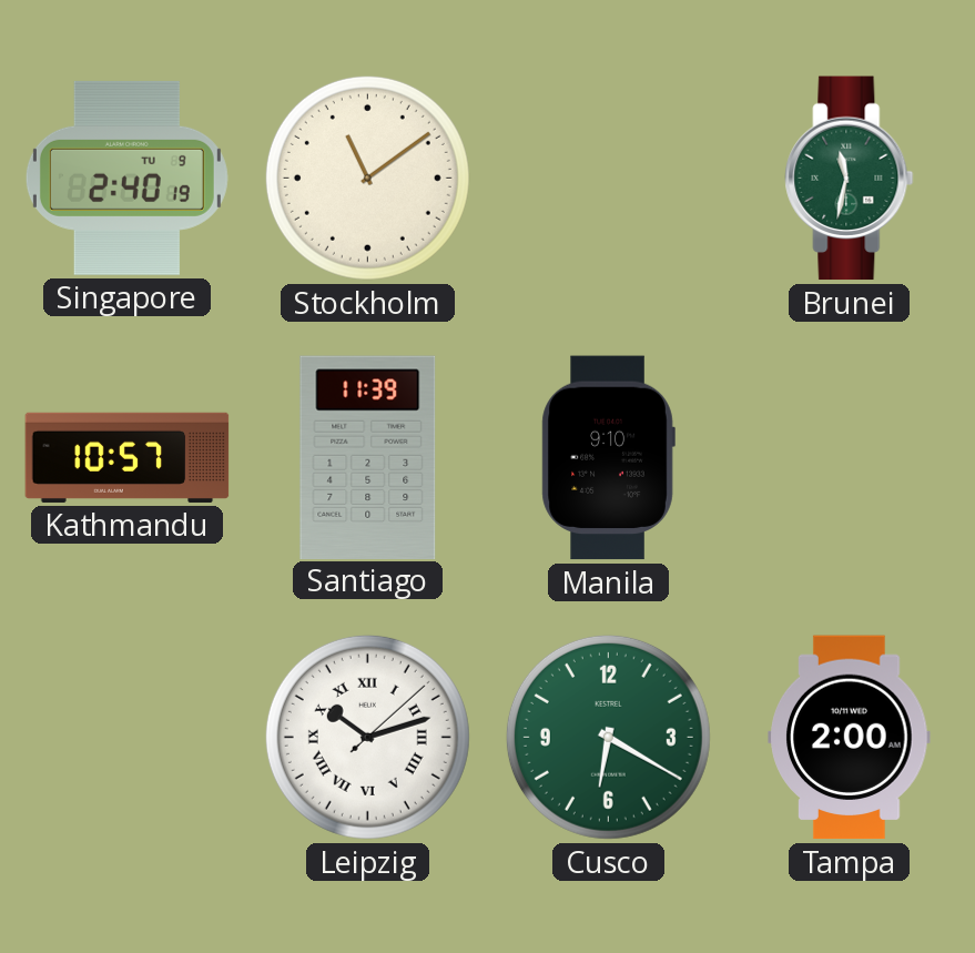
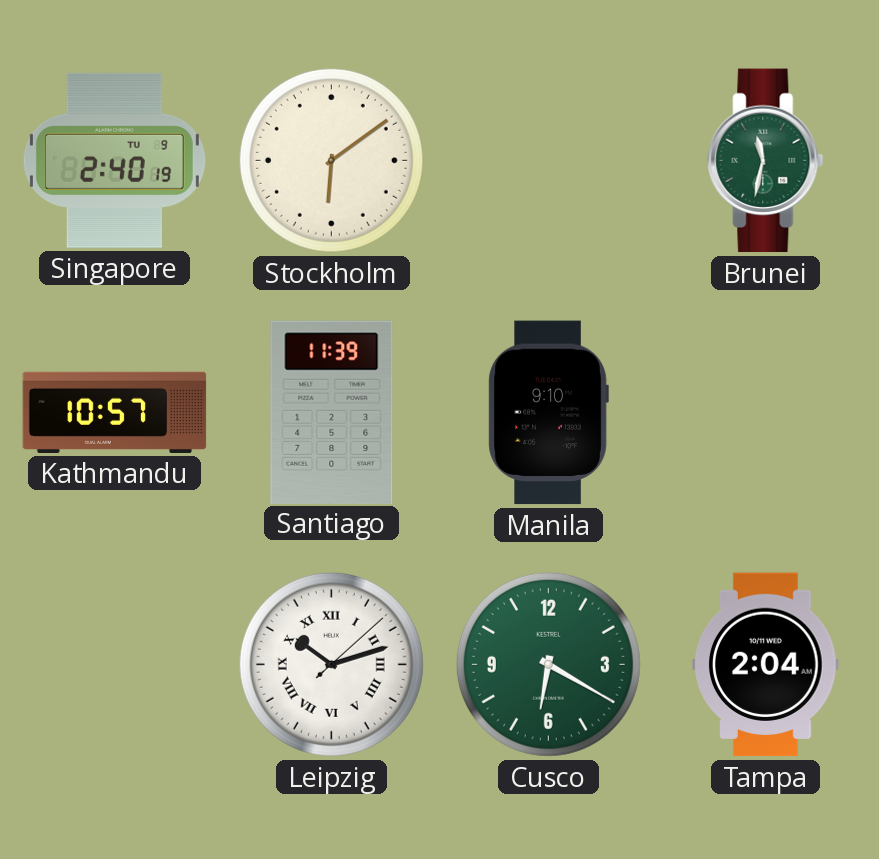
Stockholm: 11:09 -> 6:09
Tampa: 2:00 -> 2:04
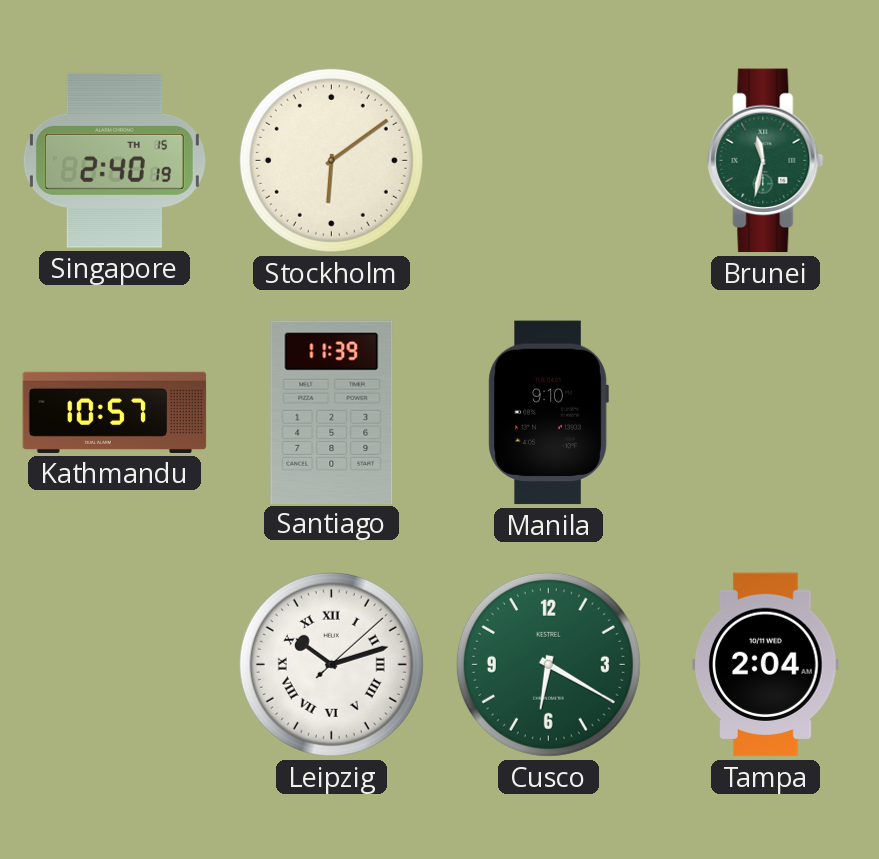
Singapore date: TU 9 -> TH 15
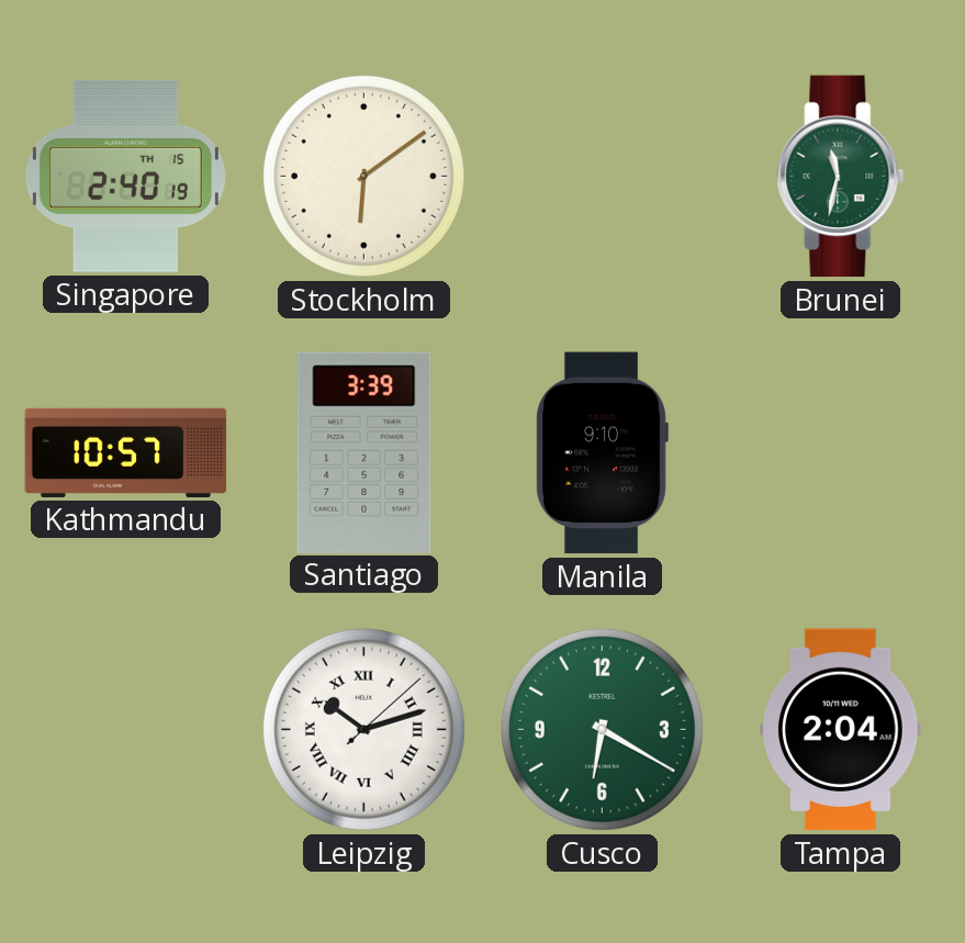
Santiago: 11:39 -> 3:39
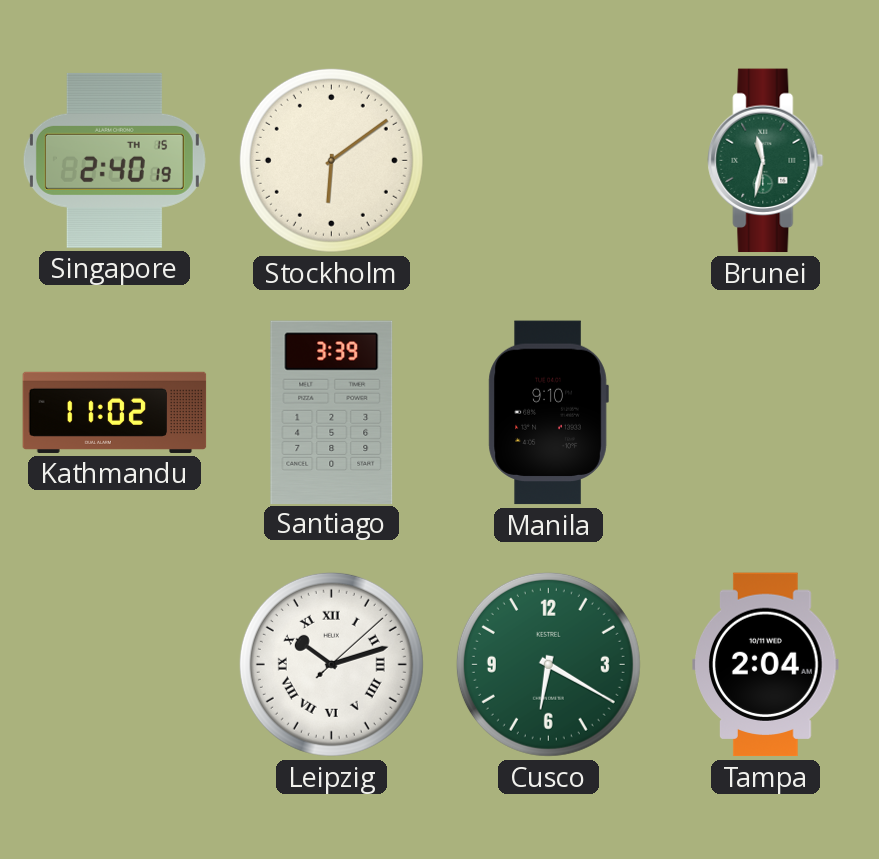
Kathmandu: 10:57 -> 11:02
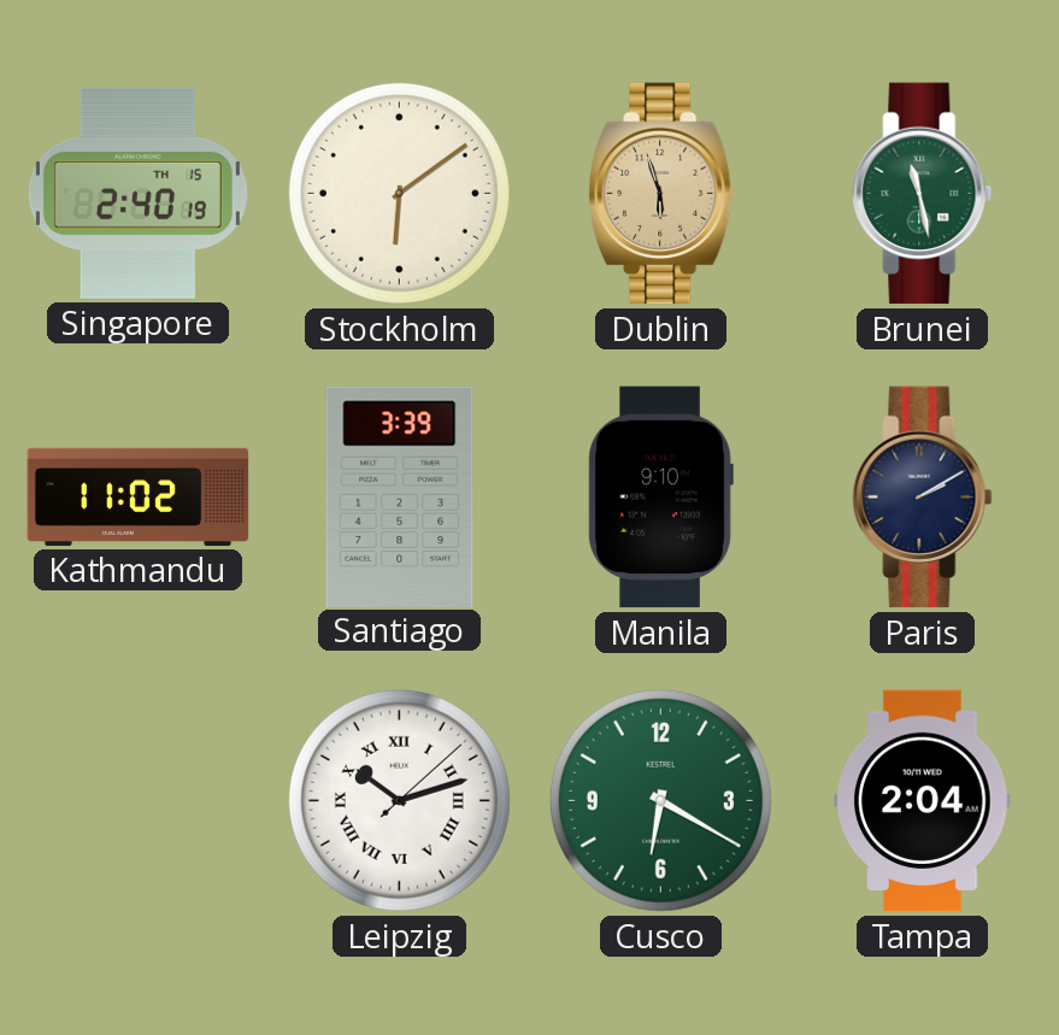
Dublin: none -> 5:57
Brunei: 11:32 -> 11:28
Paris: none -> 2:10
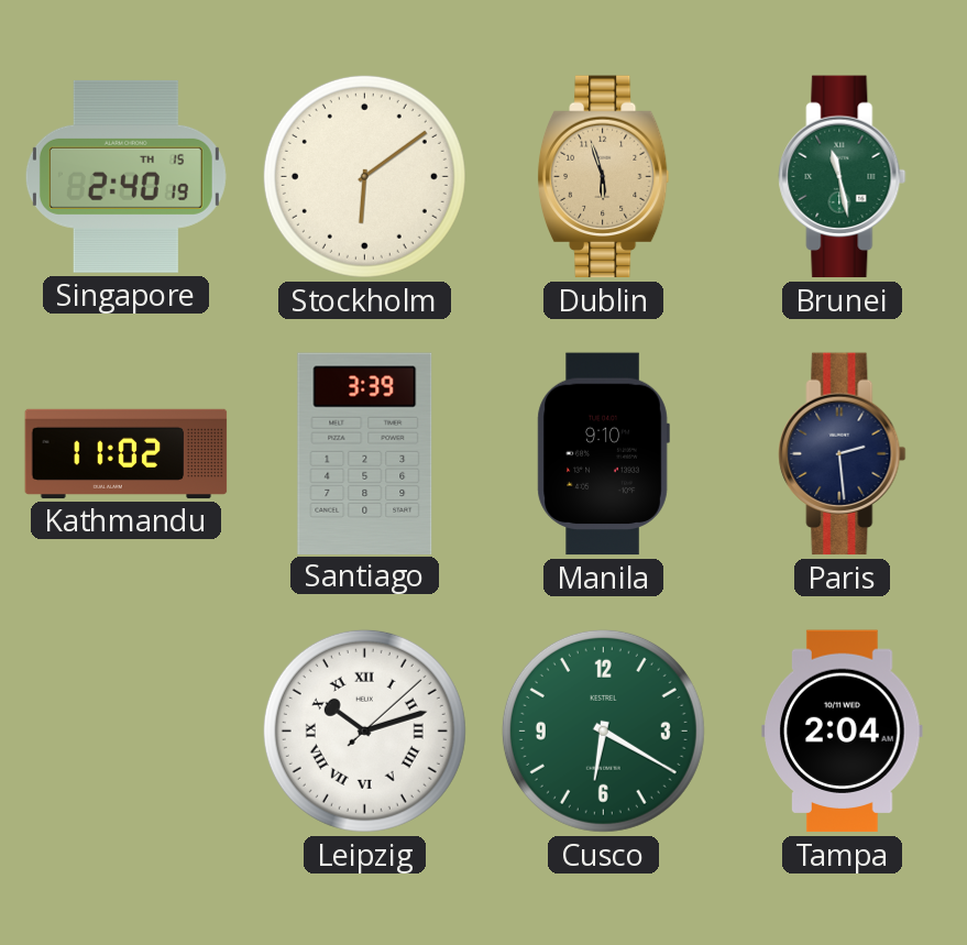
Paris: 2:10 -> 2:29
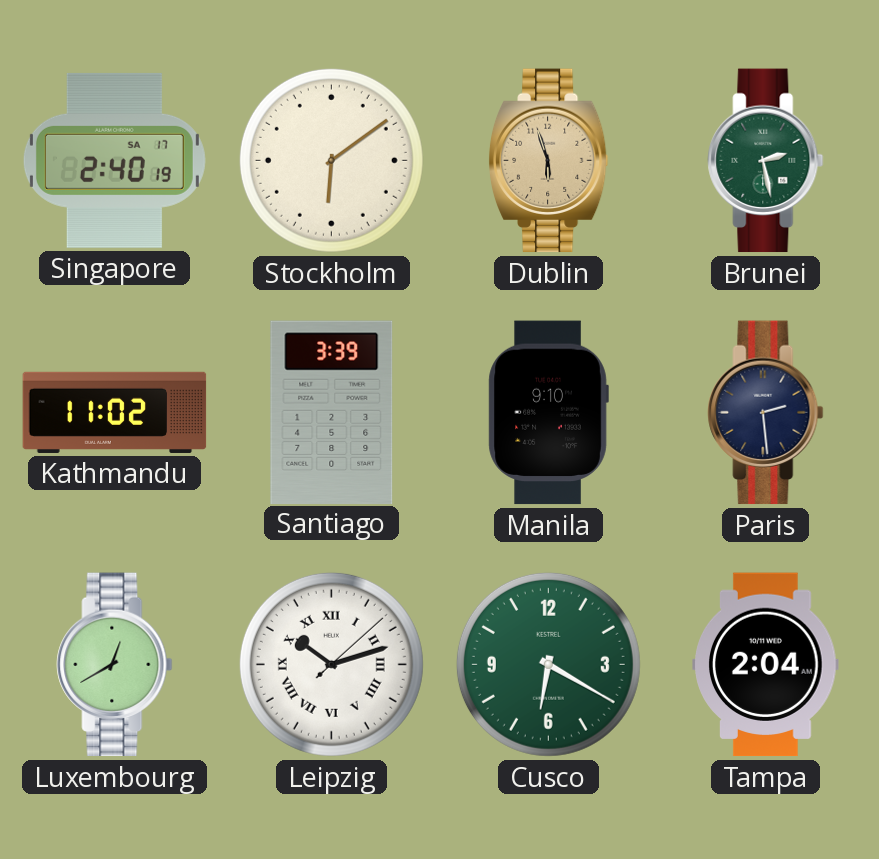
Singapore date: TH 15 -> SA 17
Brunei: 11:28 -> 2:28
Luxembourg: none -> 12:40
